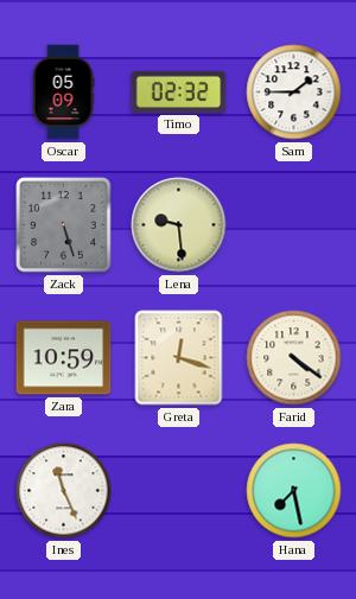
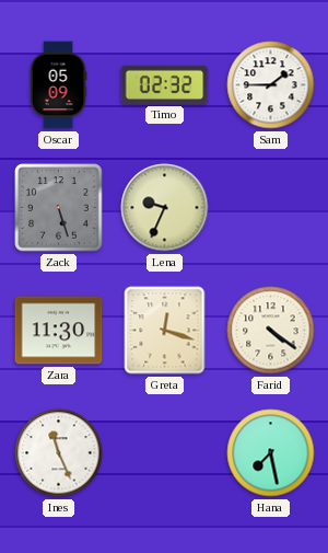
Lena: 9:29 -> 9:34
Zara: 10:59 -> 11:30
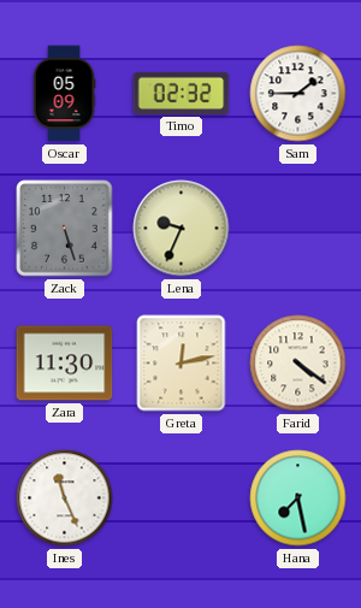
Greta: 12:18 -> 12:13
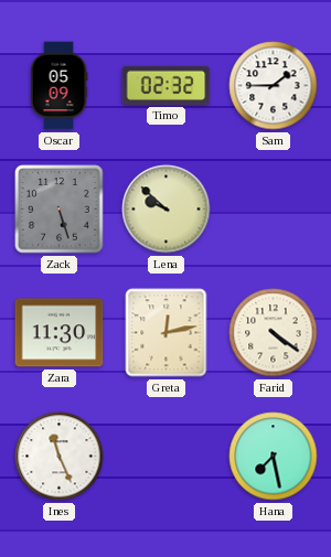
Lena: 9:34 -> 9:52
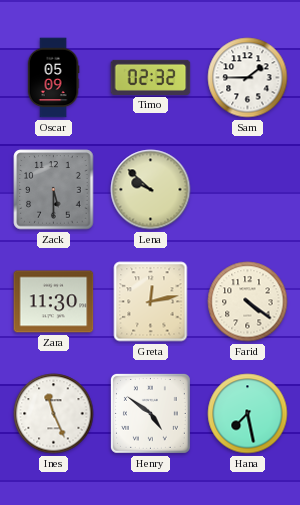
Zack: 5:27 -> 5:30
Henry: none -> 4:51
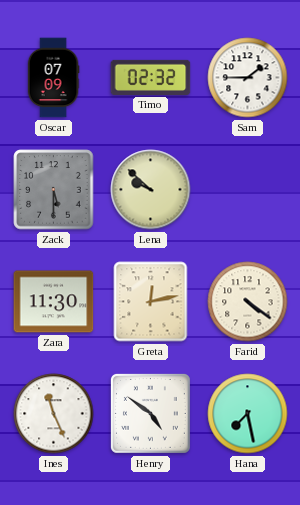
Oscar: 05:09 -> 07:09
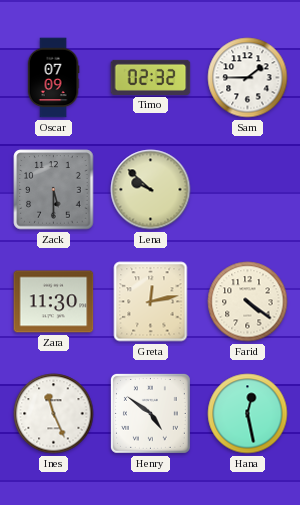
Hana: 7:28 -> 12:28
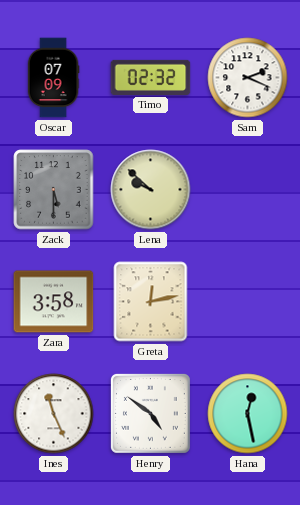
Sam: 1:45 -> 2:19
Zara: 11:30 -> 3:58
Farid: 4:21 -> none
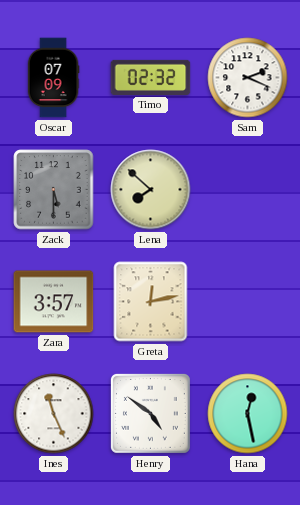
Lena: 9:52 -> 7:52
Zara: 3:58 -> 3:57
